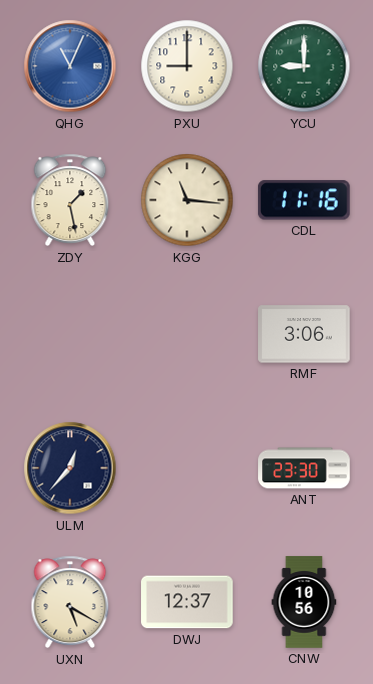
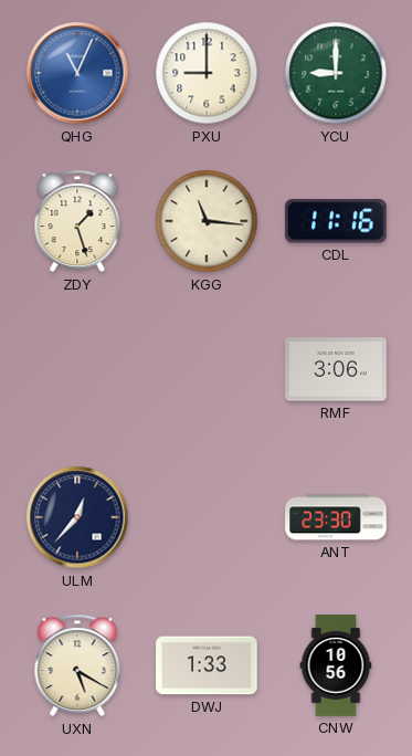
ZDY: 1:28 -> 1:27
DWJ: 12:37 -> 1:33
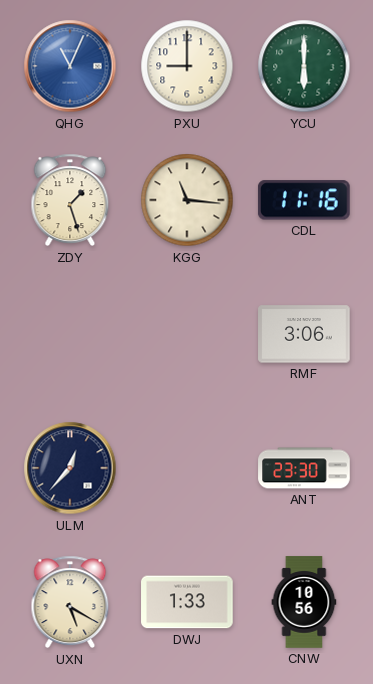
YCU: 9:00 -> 6:00
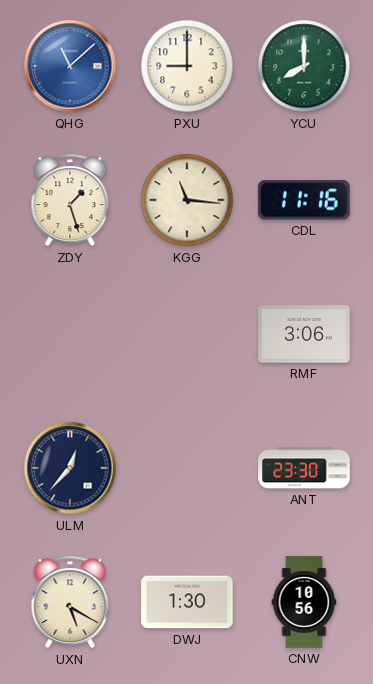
QHG: 11:04 -> 11:08
YCU: 6:00 -> 8:00
DWJ: 1:33 -> 1:30
